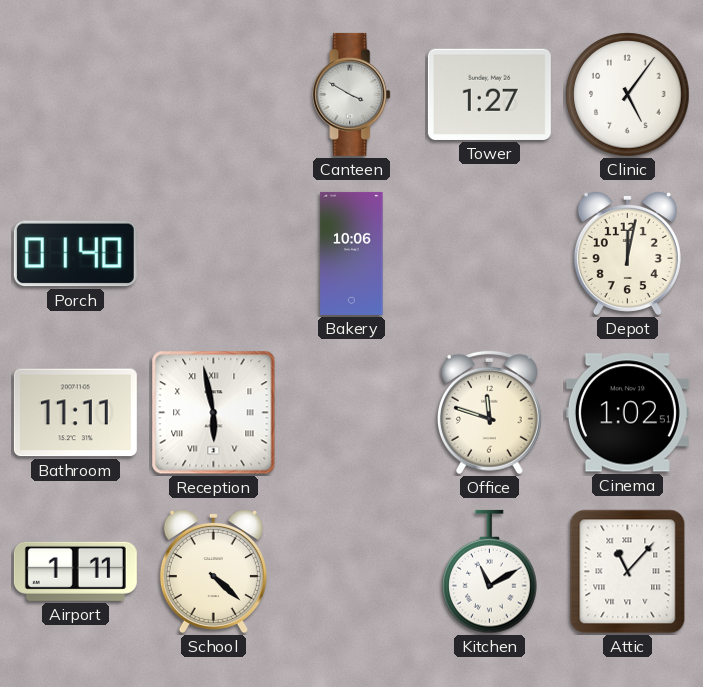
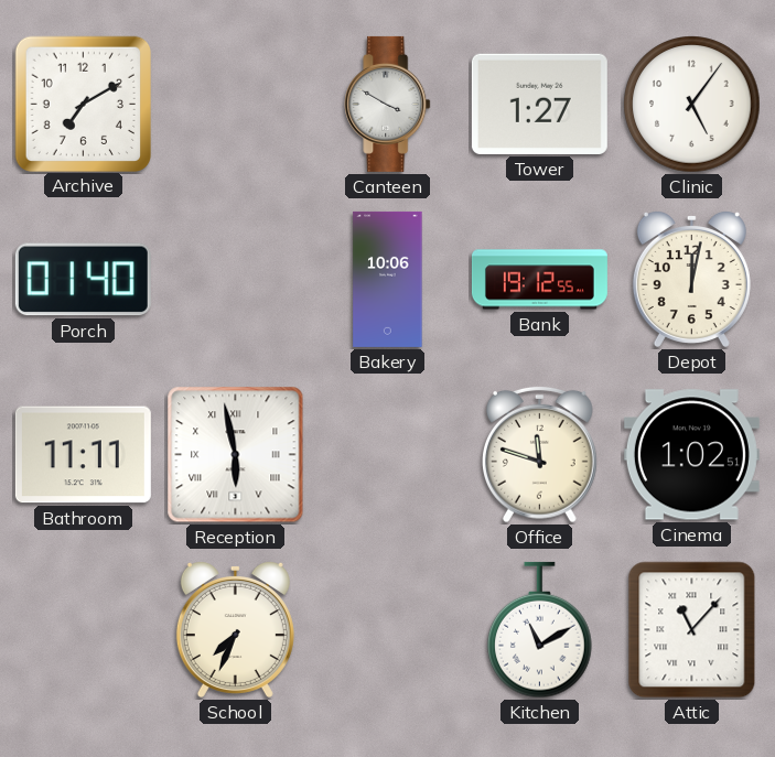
Archive: none -> 7:10
Bank: none -> 19:12
Airport: 1:11 -> none
School: 4:22 -> 7:34
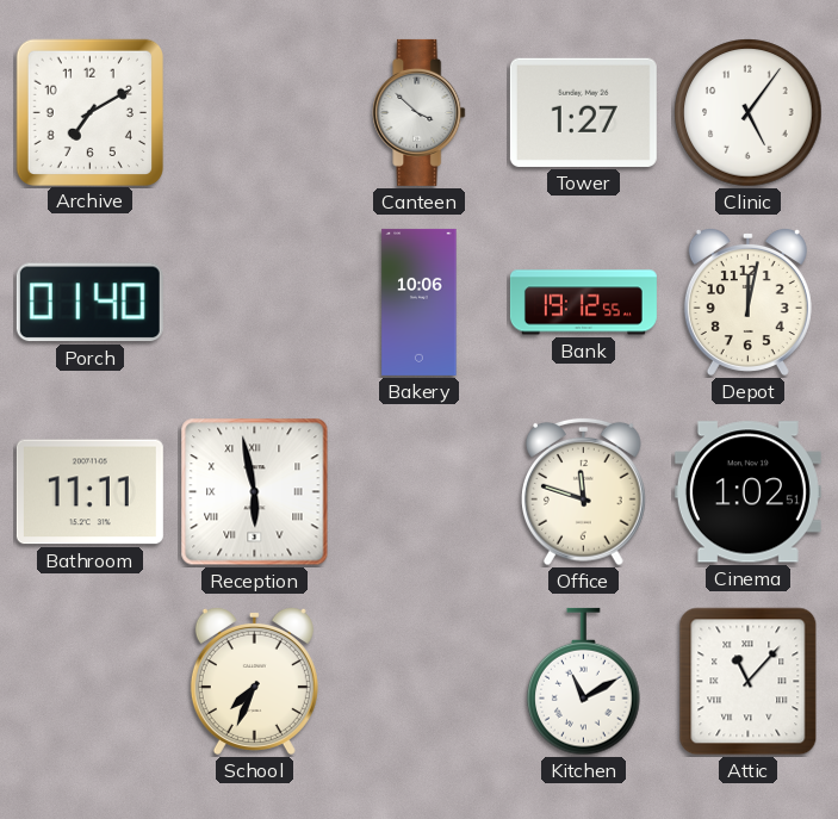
Canteen: 3:50 -> 3:52
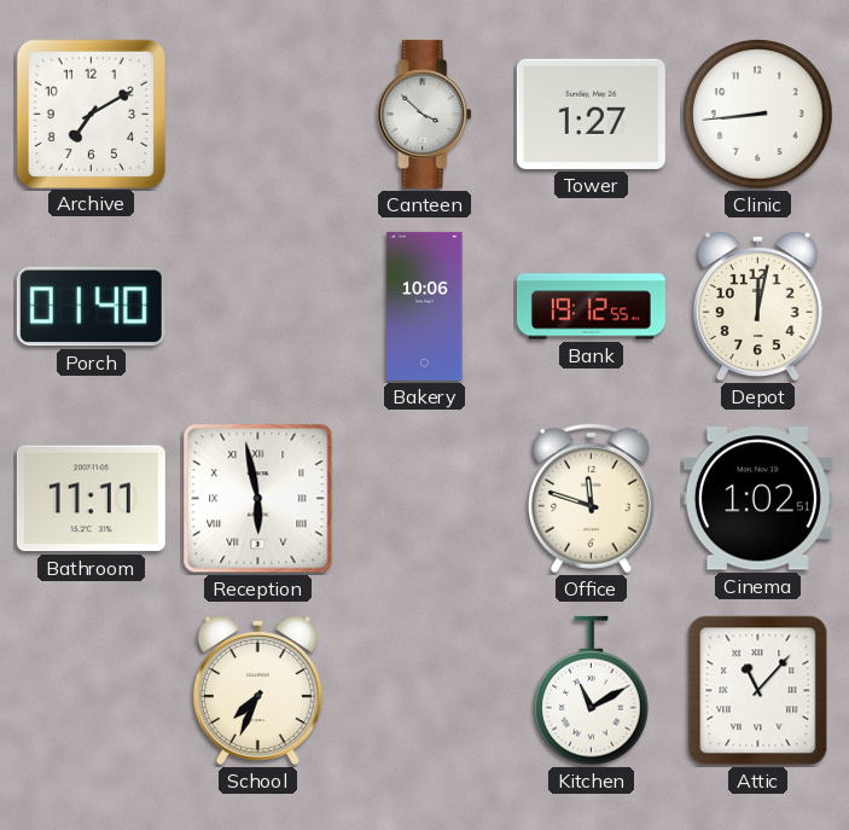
Clinic: 5:06 -> 8:44
